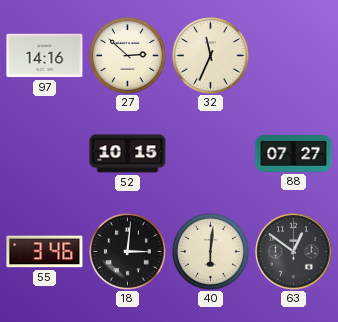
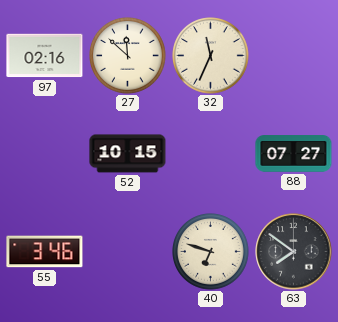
97: 14:16 -> 02:16
27: 2:52 -> 11:52
18: 3:01 -> none
40: 6:01 -> 6:48
63: 12:51 -> 7:51
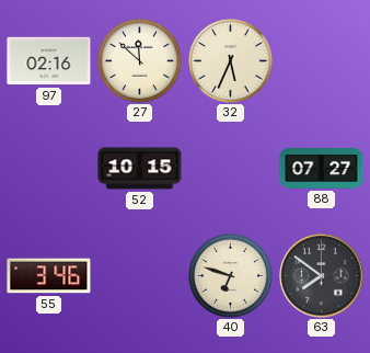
32: 11:34 -> 5:34
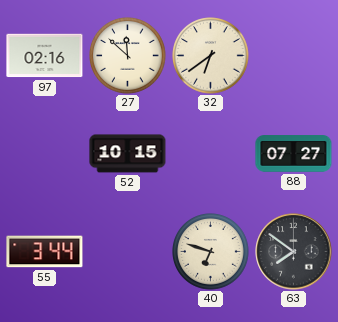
32: 5:34 -> 6:39
55: 3:46 -> 3:44
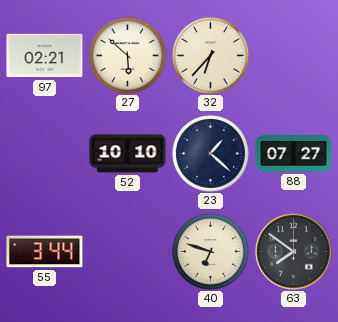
97: 02:16 -> 02:21
27: 11:52 -> 5:52
32: 6:39 -> 6:37
52: 10:15 -> 10:10
23: none -> 1:22
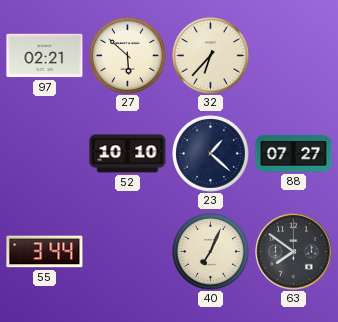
40: 6:48 -> 7:04
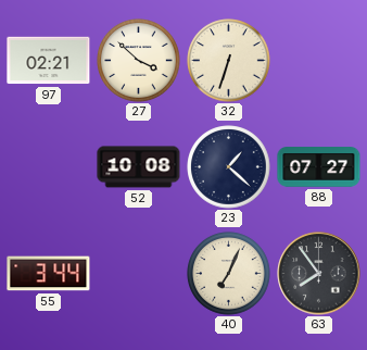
27: 5:52 -> 3:52
32: 6:37 -> 6:33
52: 10:10 -> 10:08
63: 7:51 -> 7:54
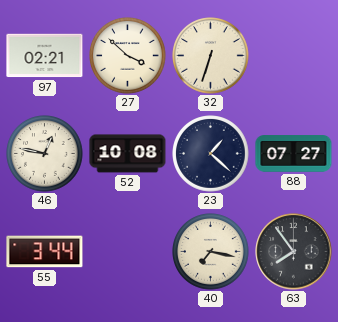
46: none -> 12:47
40: 7:04 -> 7:17
